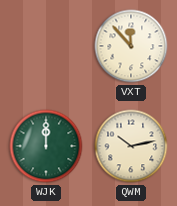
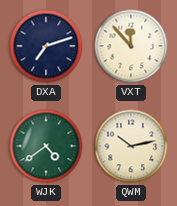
DXA: none -> 7:12
WJK: 12:00 -> 4:39
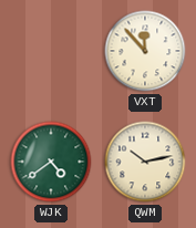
DXA: 7:12 -> none
